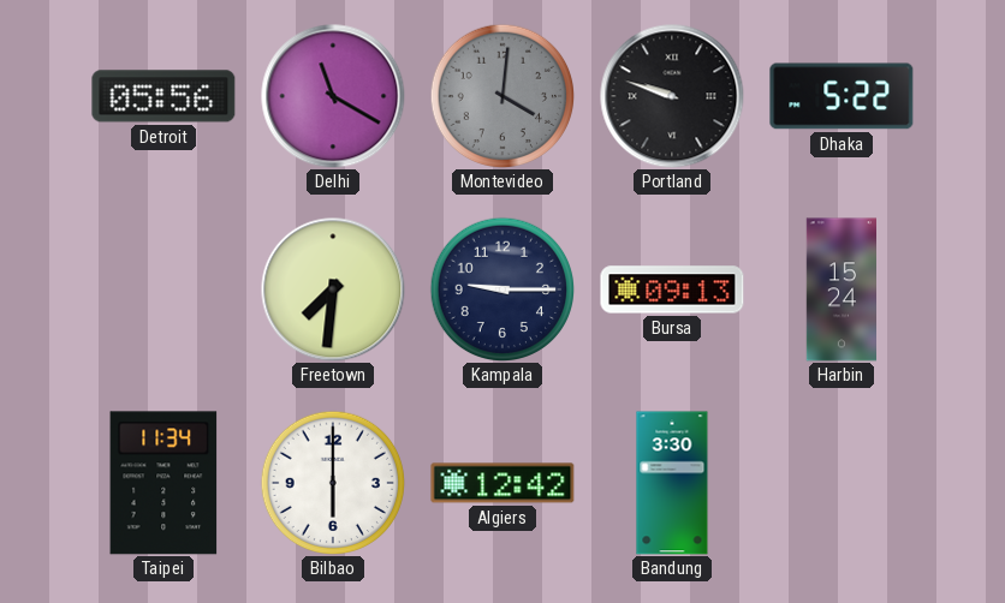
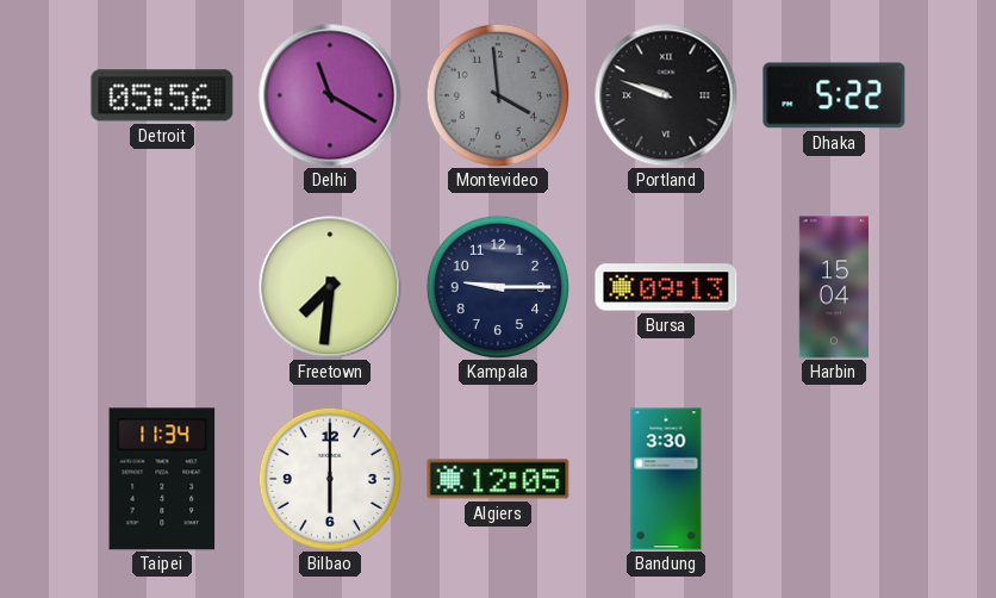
Montevideo: 4:01 -> 3:59
Harbin: 15:24 -> 15:04
Algiers: 12:42 -> 12:05
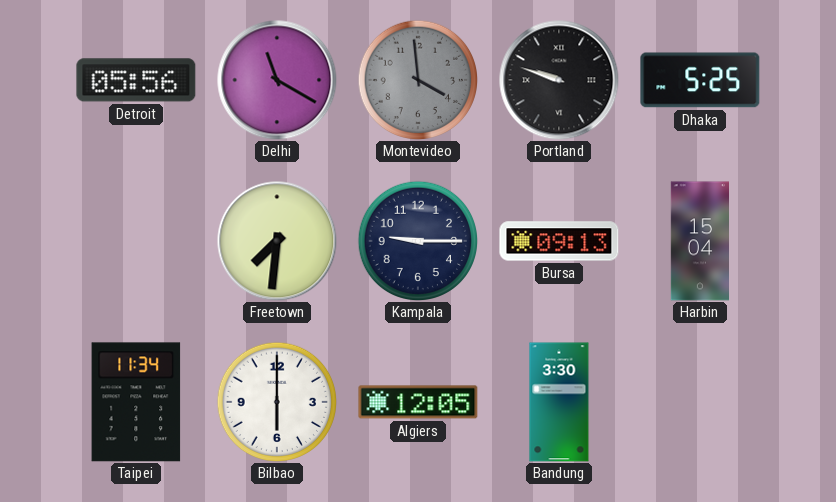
Dhaka: 5:22 -> 5:25
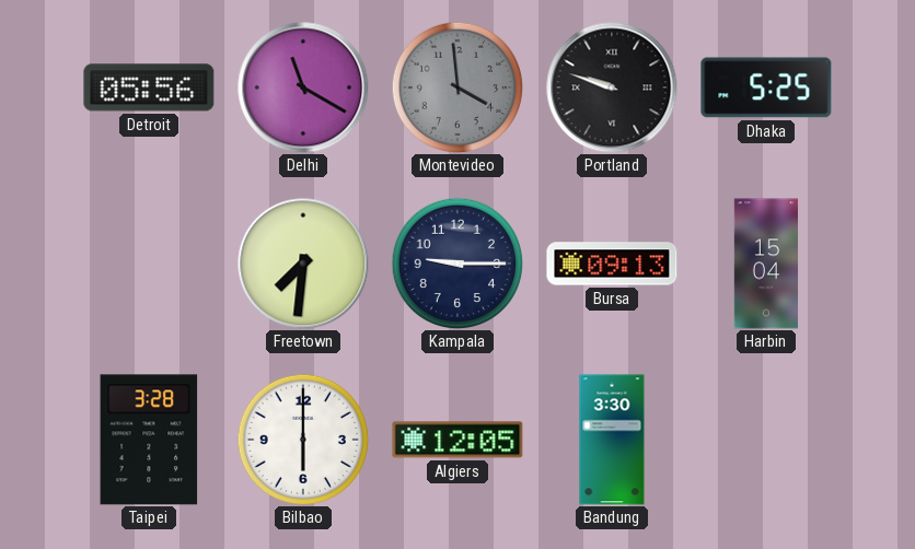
Taipei: 11:34 -> 3:28
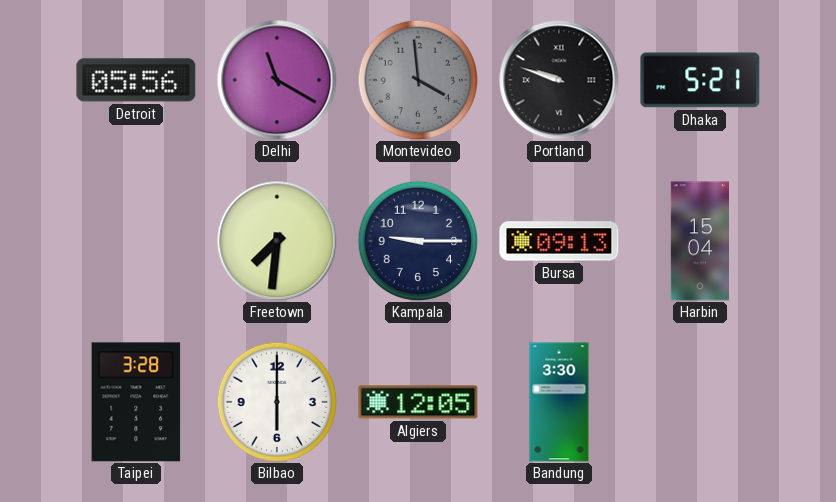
Dhaka: 5:25 -> 5:21
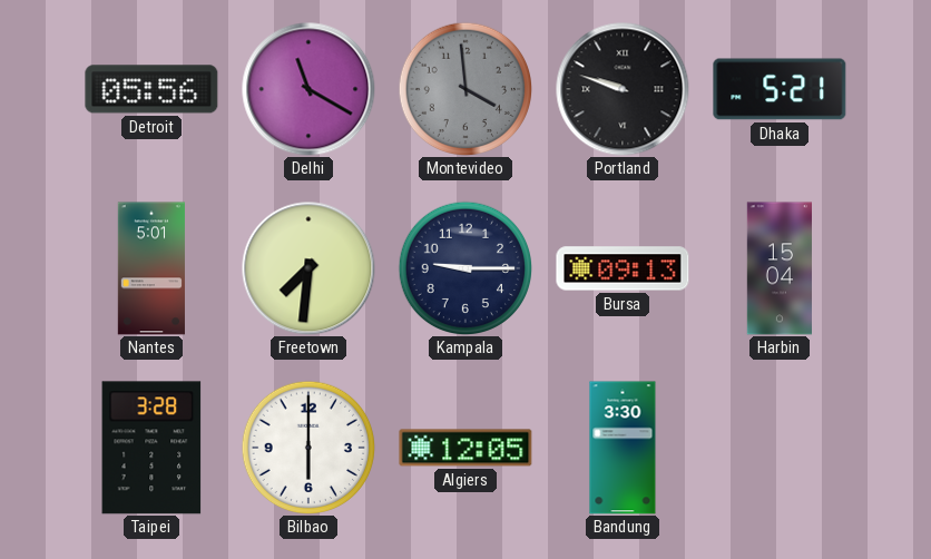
Nantes: none -> 5:01
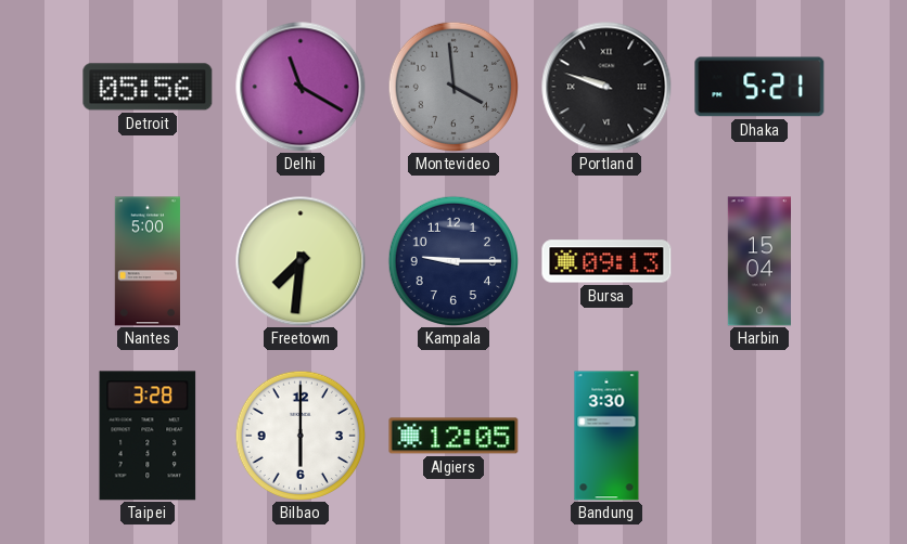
Nantes: 5:01 -> 5:00
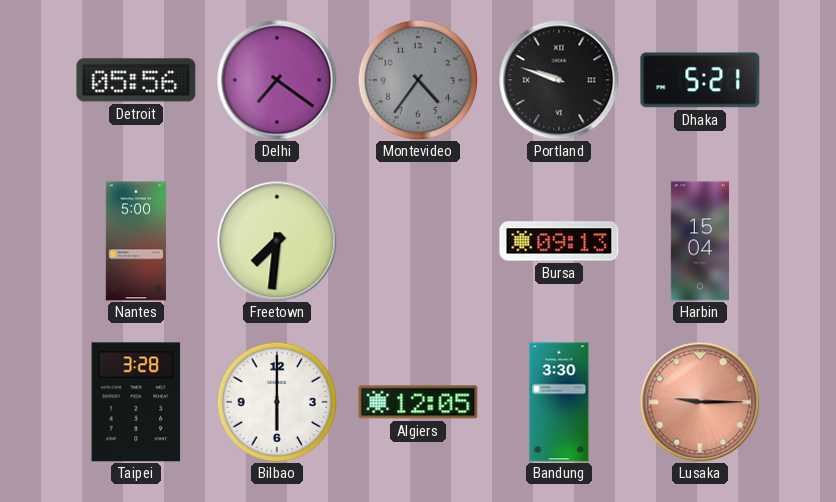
Delhi: 11:20 -> 7:21
Montevideo: 3:59 -> 4:36
Kampala: 9:15 -> none
Lusaka: none -> 9:15
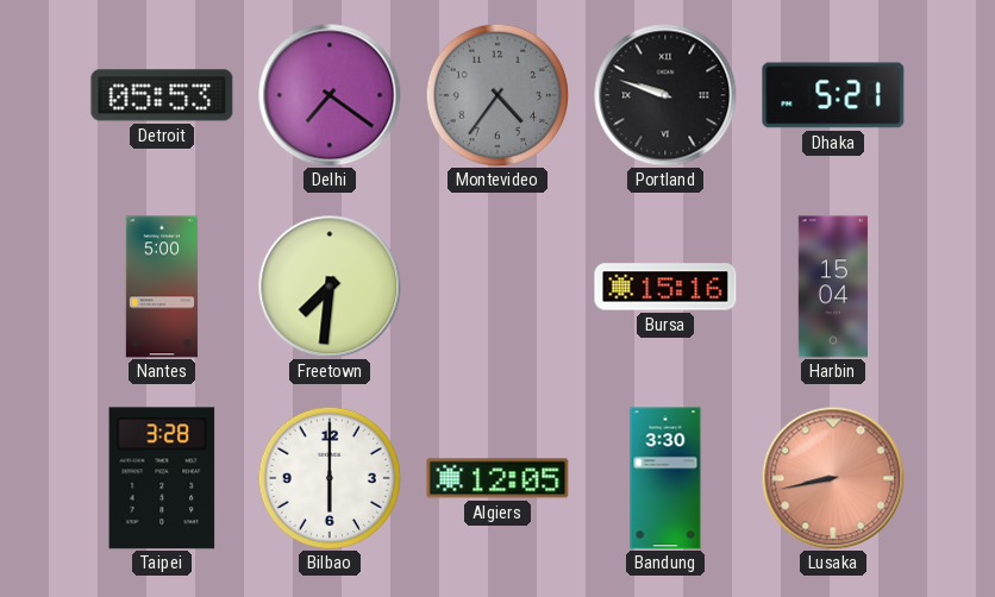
Detroit: 05:56 -> 05:53
Bursa: 09:13 -> 15:16
Lusaka: 9:15 -> 8:43
